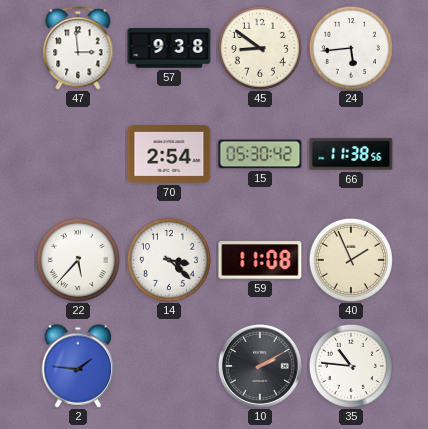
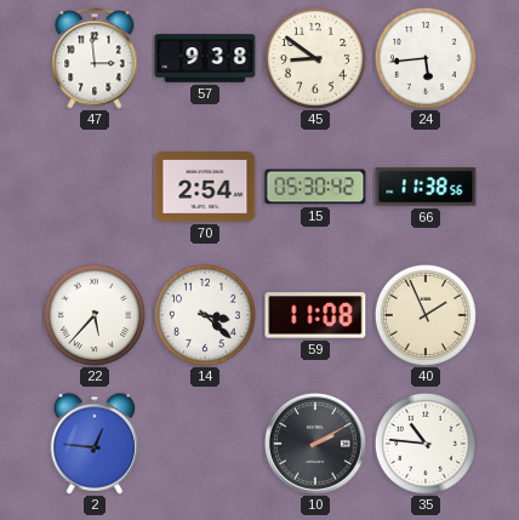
2: 1:46 -> 12:46
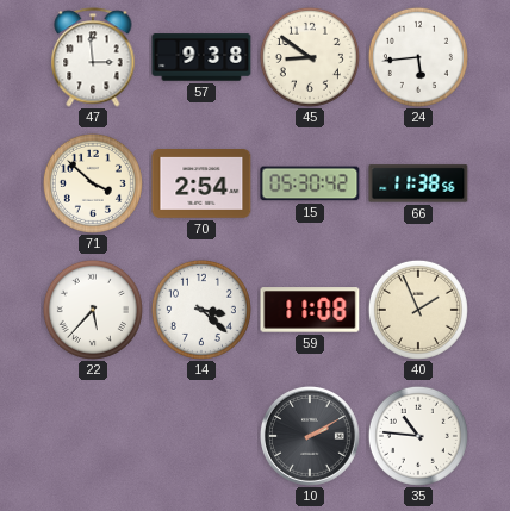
71: none -> 3:52
2: 12:46 -> none
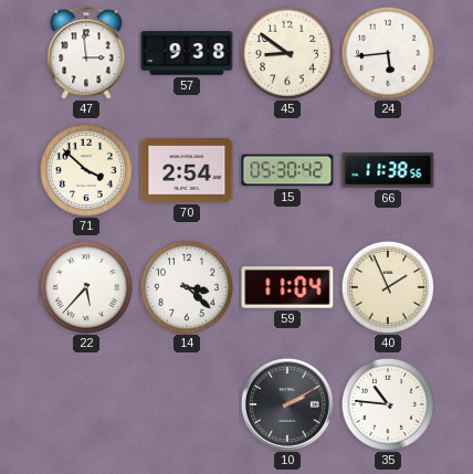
59: 11:08 -> 11:04
